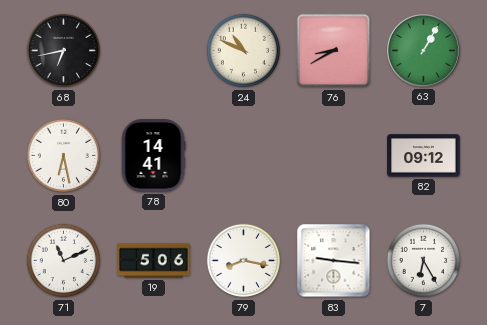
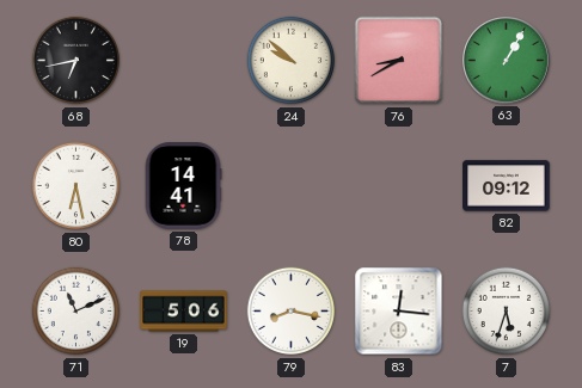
24: 10:49 -> 9:52
83: 9:16 -> 12:16
7: 6:25 -> 5:33
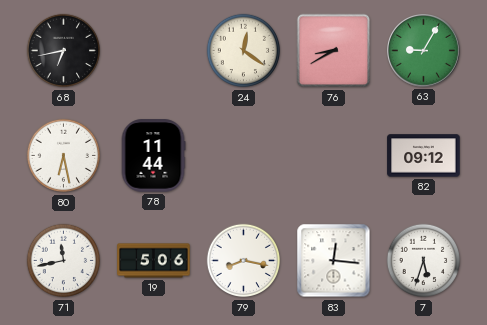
24: 9:52 -> 12:21
63: 1:05 -> 9:05
78: 14:41 -> 11:44
71: 11:11 -> 11:43
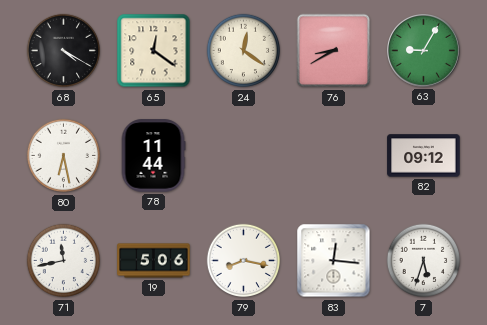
68: 6:43 -> 4:20
65: none -> 12:21
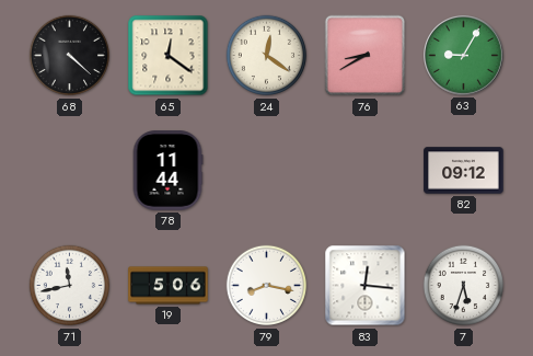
68: 4:20 -> 4:22
80: 6:28 -> none
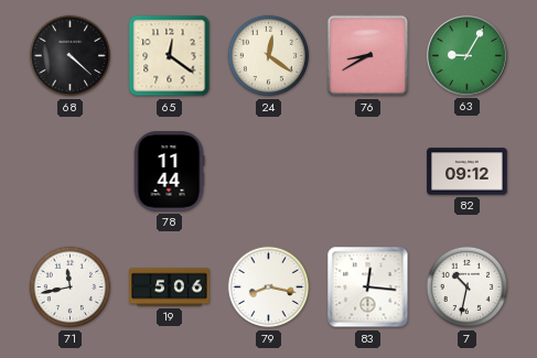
7: 5:33 -> 10:32
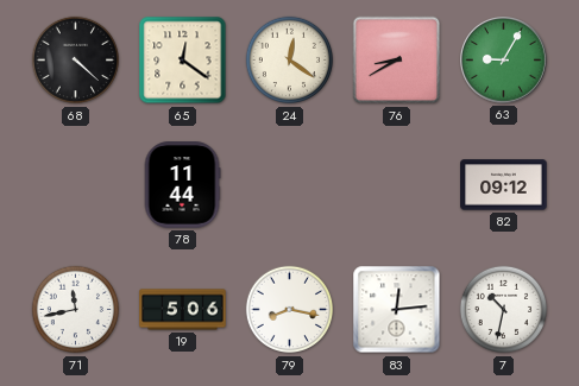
83: 12:16 -> 12:14
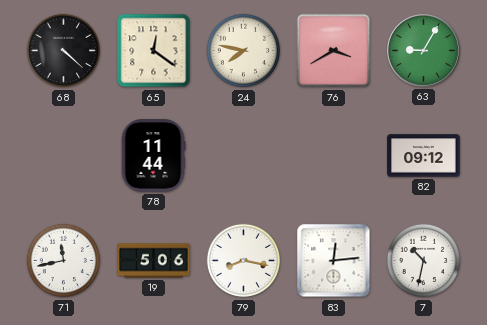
24: 12:21 -> 7:47
76: 8:40 -> 3:40
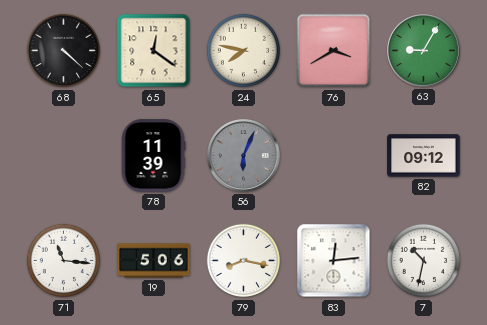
78: 11:44 -> 11:39
56: none -> 6:04
71: 11:43 -> 11:16
